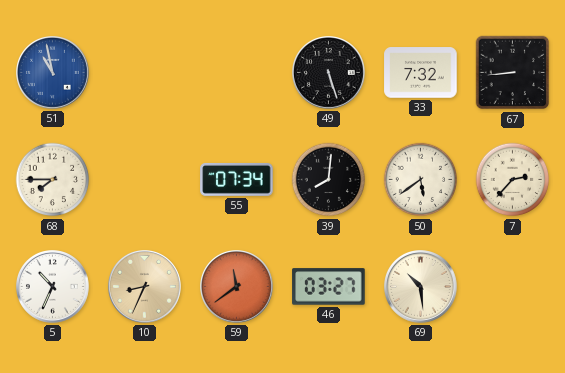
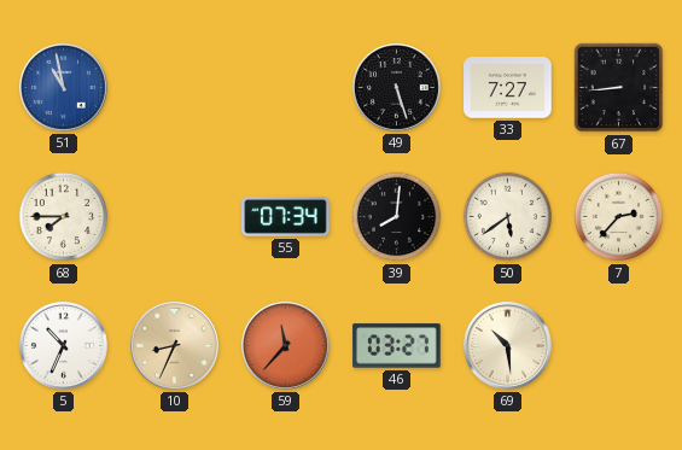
33: 7:32 -> 7:27
59: 11:39 -> 11:37
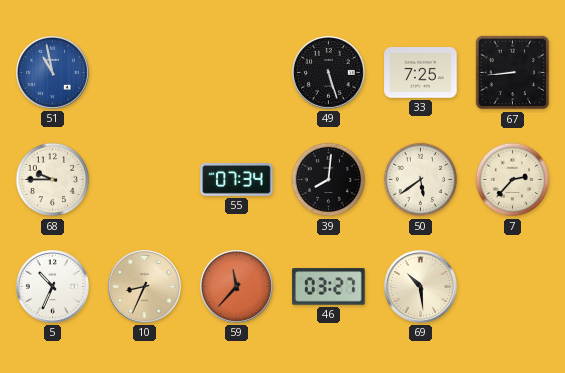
33: 7:27 -> 7:25
68: 7:45 -> 9:45
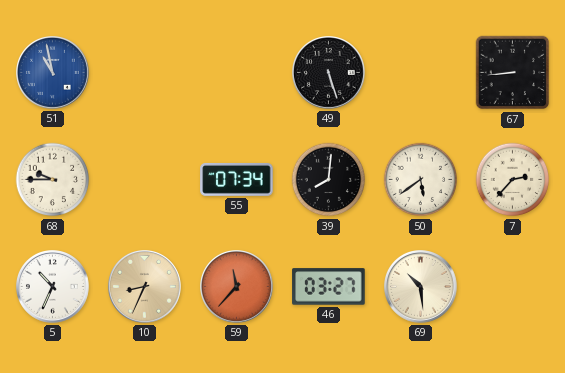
33: 7:25 -> none
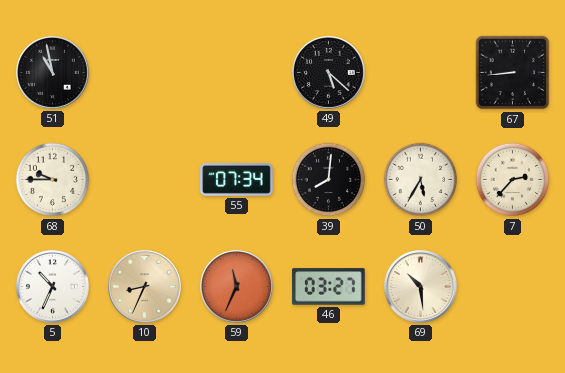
51 dial: blue -> black
49: 5:27 -> 5:22
50: 5:39 -> 5:35
59: 11:37 -> 11:34
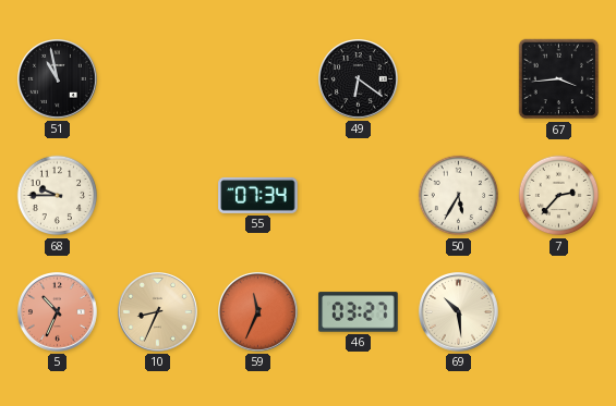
49: 5:22 -> 6:21
67: 8:44 -> 3:44
39: 8:01 -> none
5 dial: white -> salmon
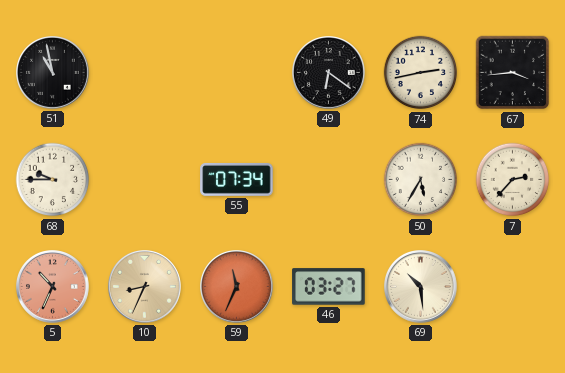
74: none -> 2:43
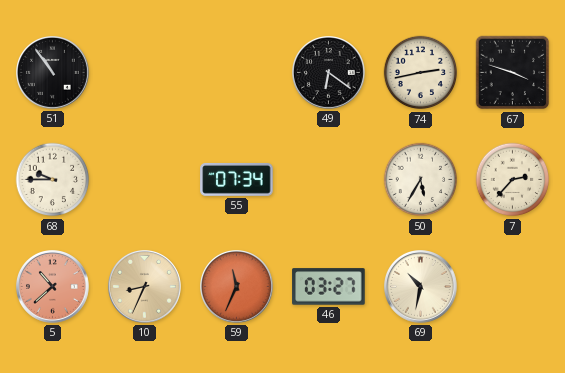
51: 10:58 -> 10:54
67: 3:44 -> 3:48
5: 10:34 -> 10:38
69: 10:29 -> 10:32
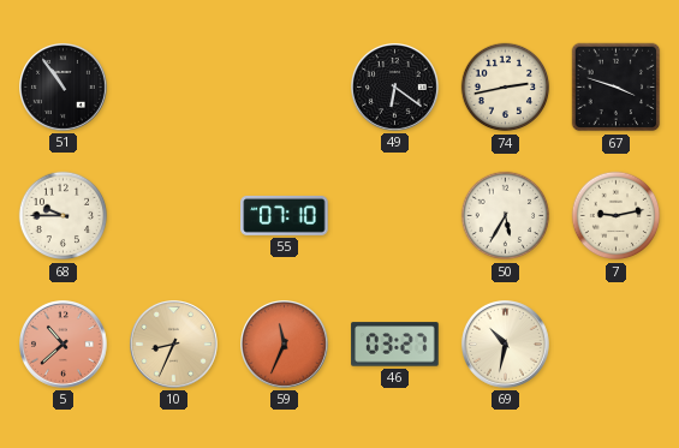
55: 07:34 -> 07:10
7: 2:37 -> 9:13
